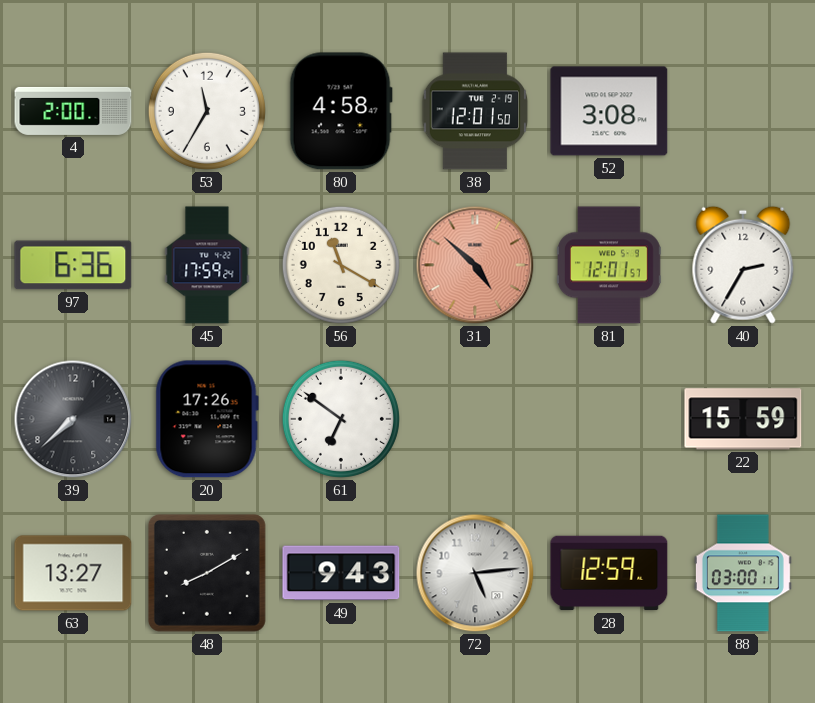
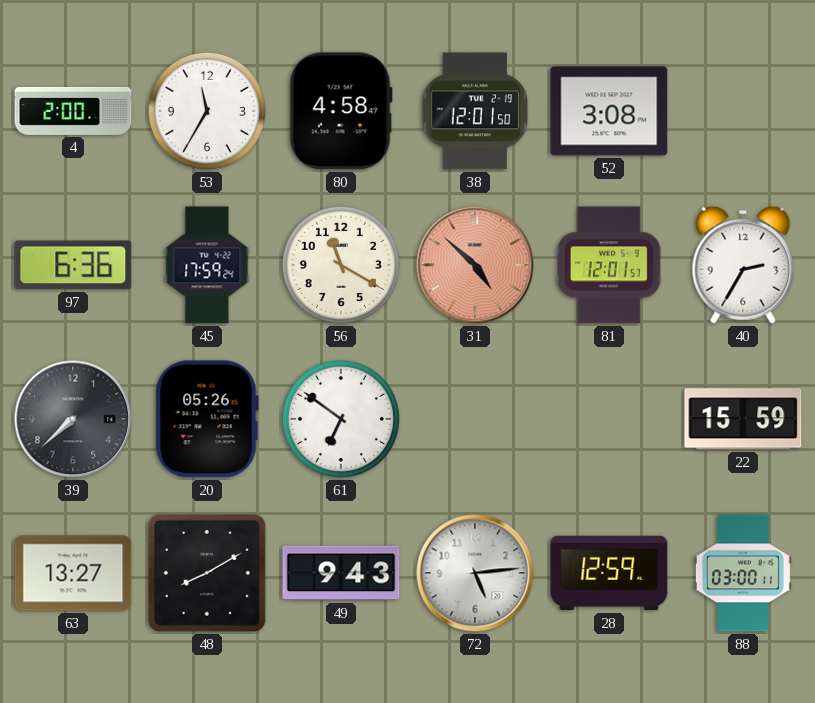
20: 17:26 -> 05:26
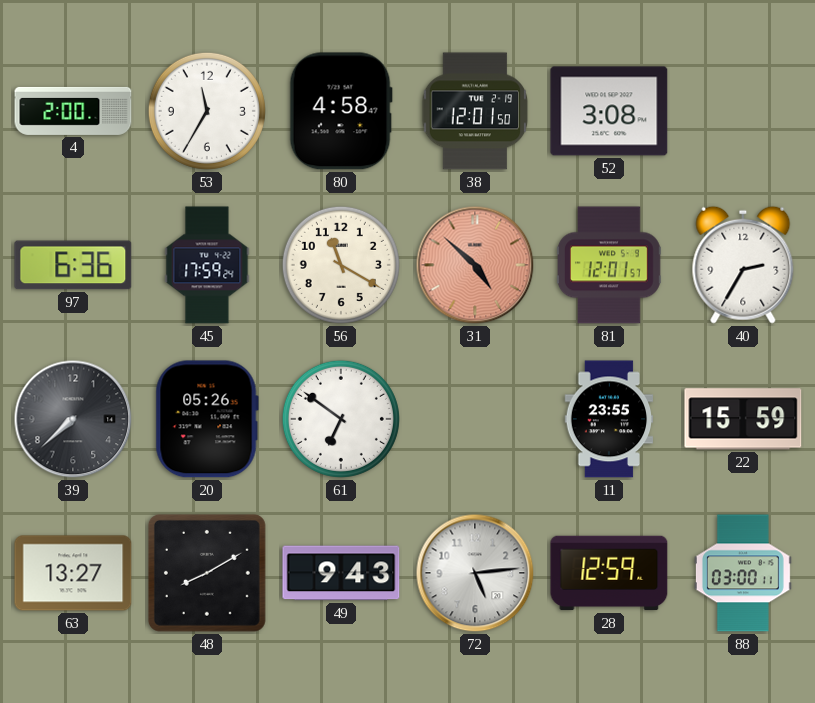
11: none -> 23:55
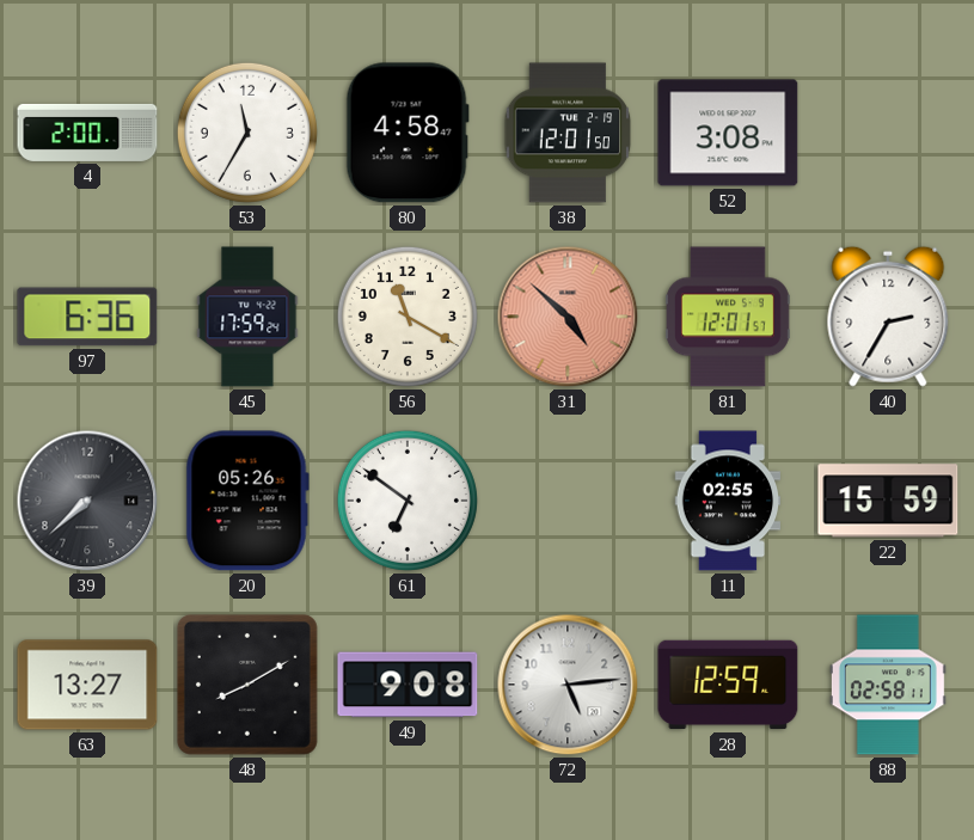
11: 23:55 -> 02:55
49: 9:43 -> 9:08
88: 03:00 -> 02:58
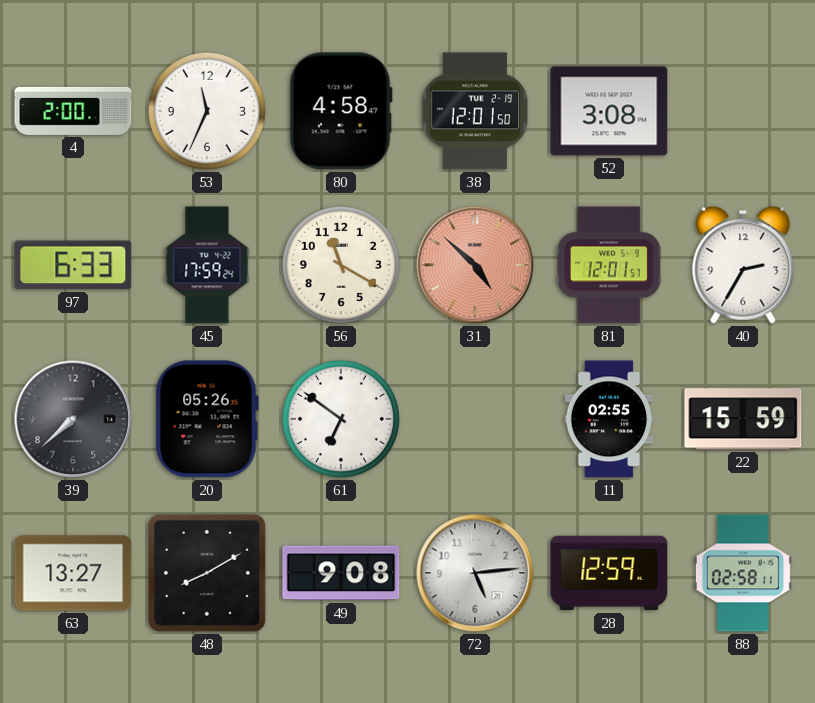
53: 11:35 -> 11:34
97: 6:36 -> 6:33
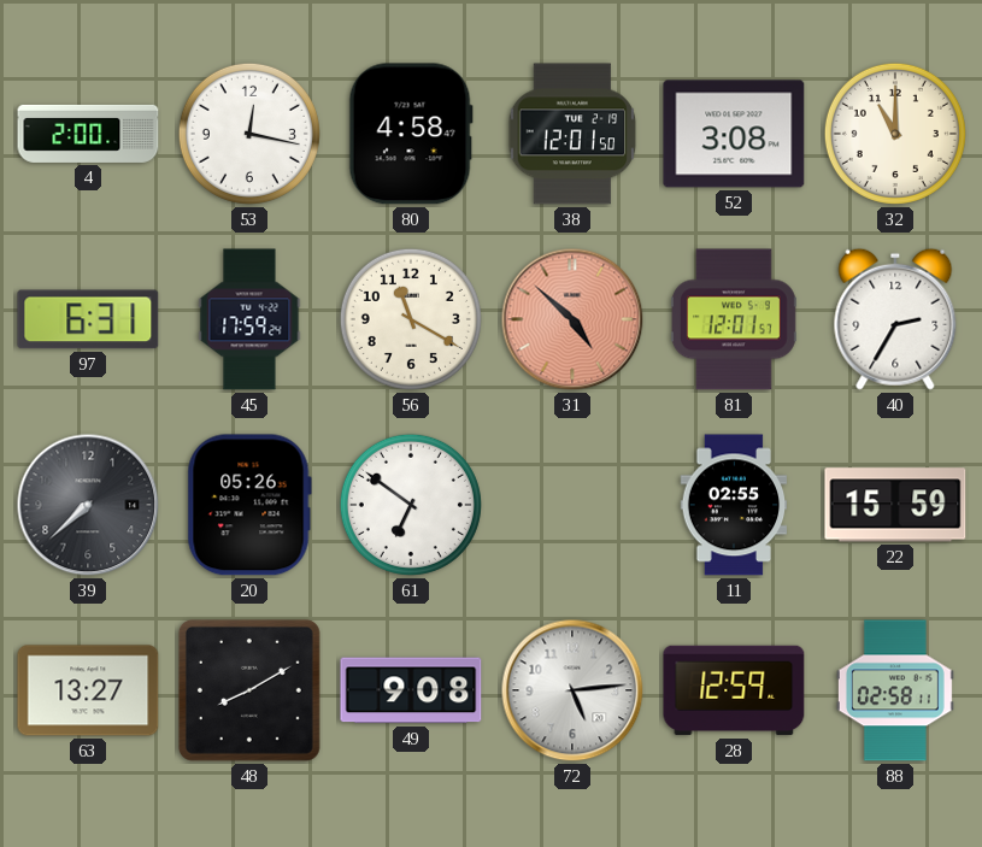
53: 11:34 -> 12:17
32: none -> 11:00
97: 6:33 -> 6:31
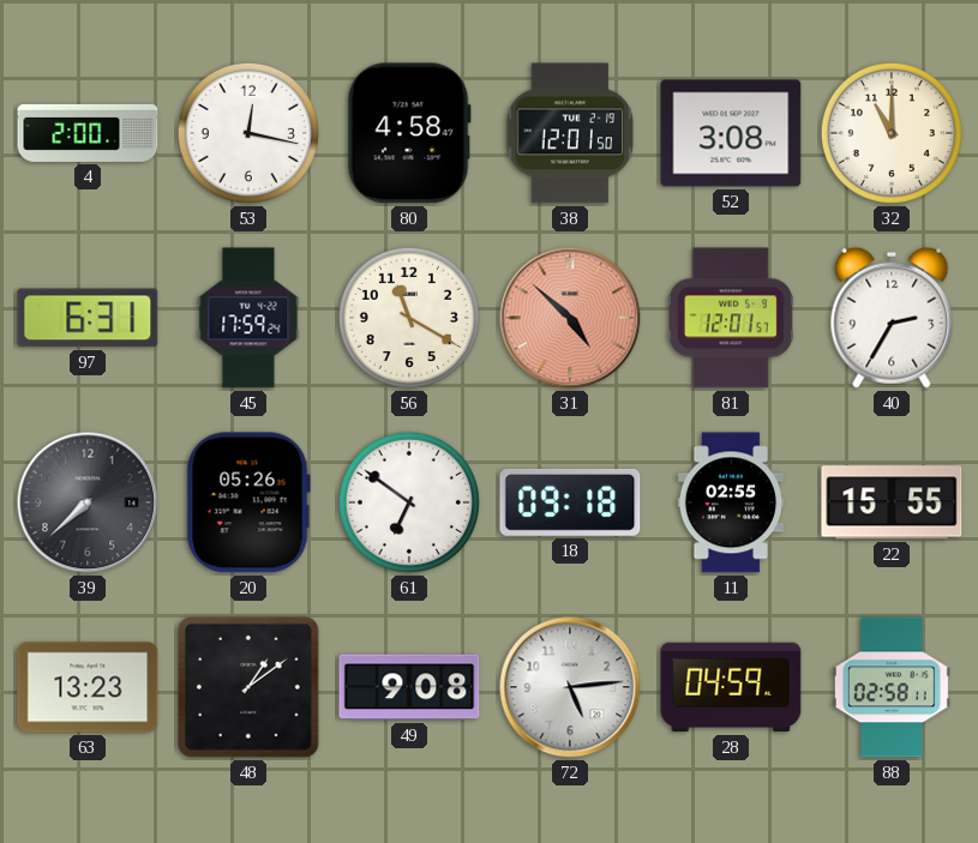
18: none -> 09:18
22: 15:59 -> 15:55
63: 13:27 -> 13:23
48: 8:10 -> 1:09
28: 12:59 -> 04:59
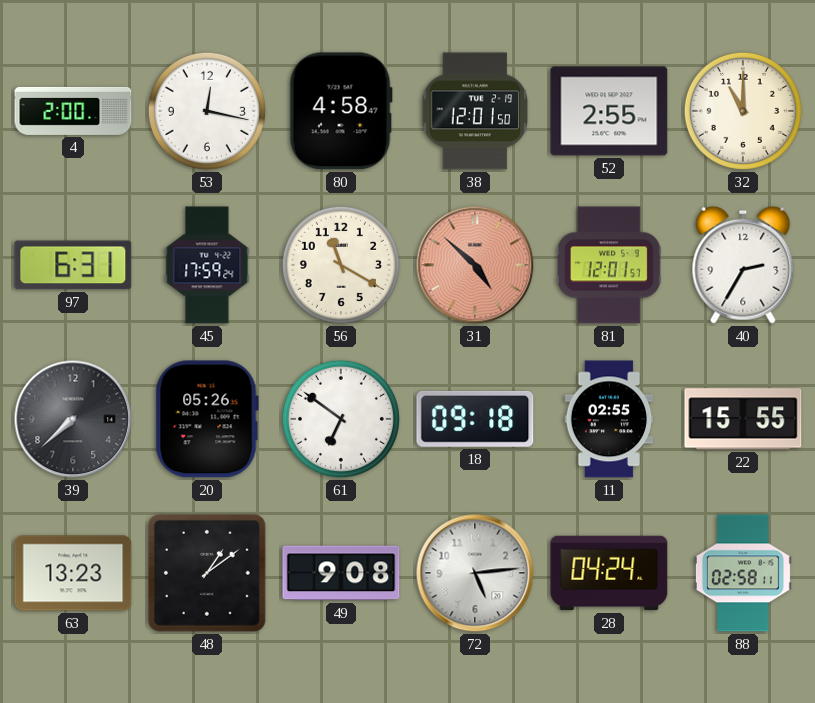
52: 3:08 -> 2:55
28: 04:59 -> 04:24
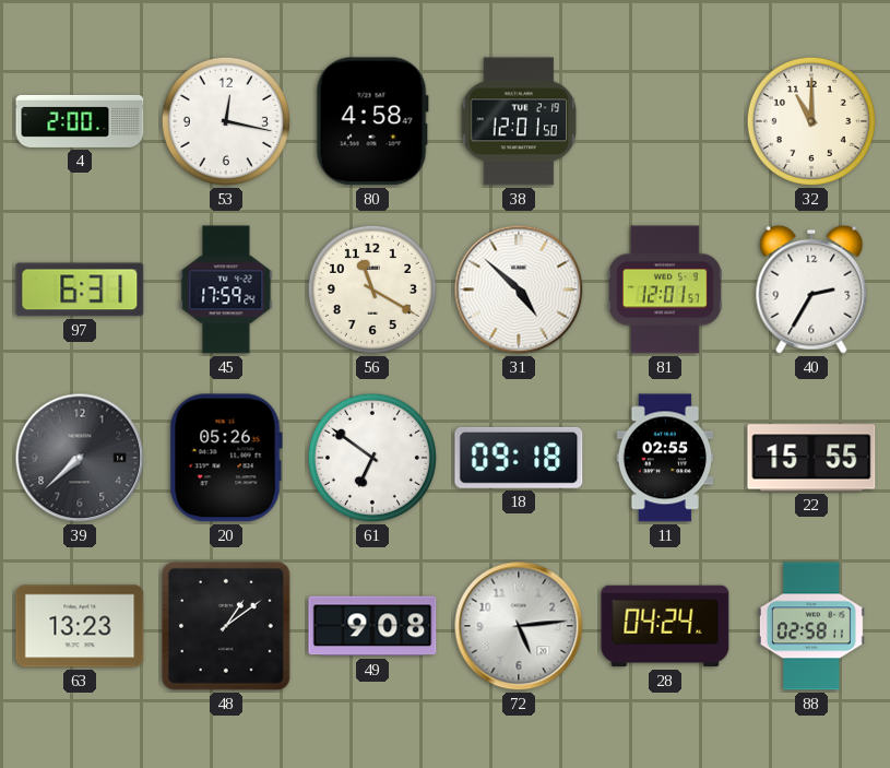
52: 2:55 -> none
31 dial: salmon -> white
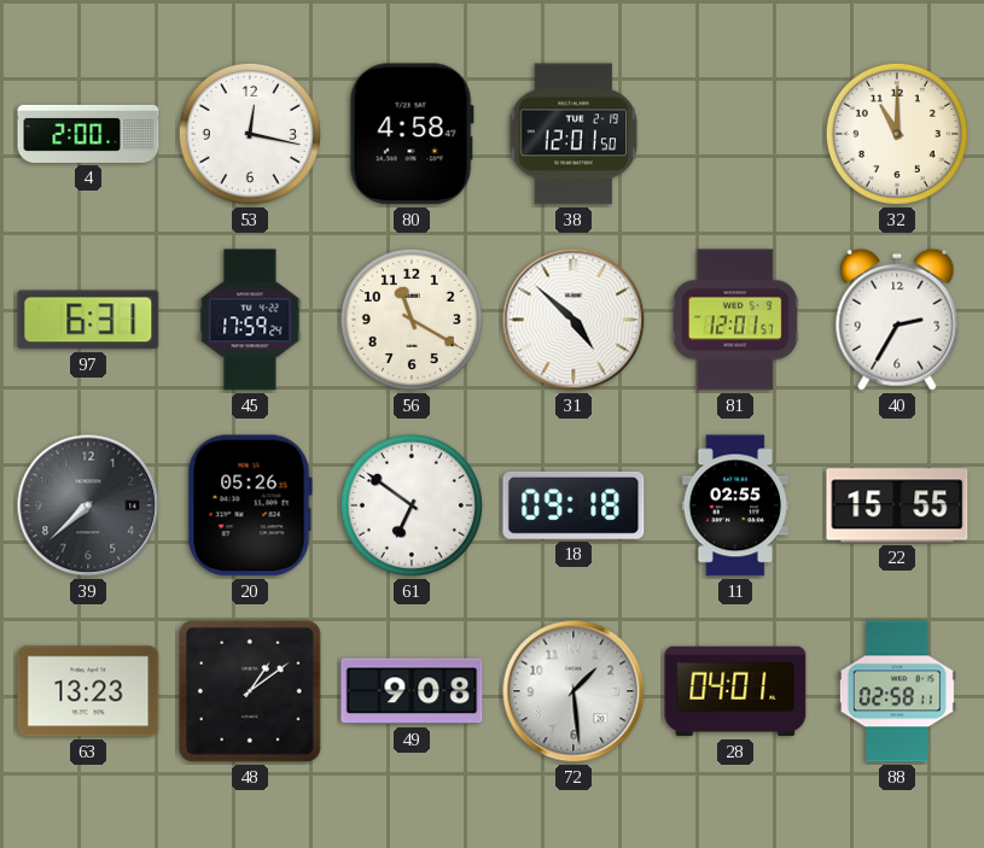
72: 5:14 -> 1:29
28: 04:24 -> 04:01
